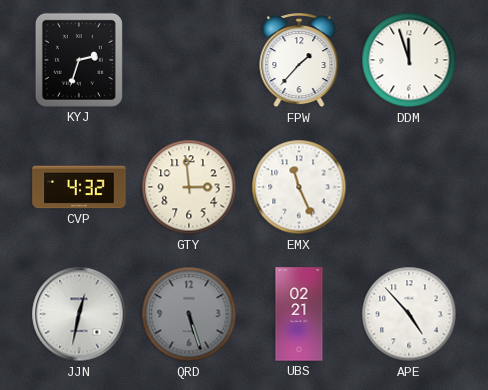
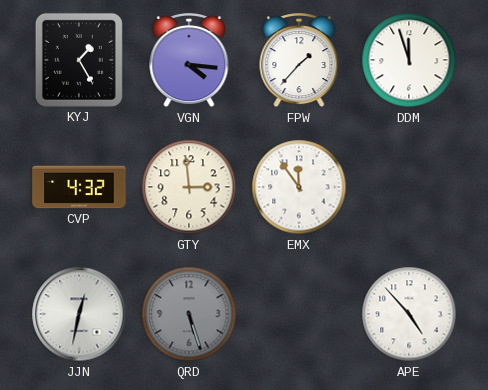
KYJ: 2:33 -> 1:25
VGN: none -> 4:16
EMX: 11:26 -> 11:54
UBS: 02:21 -> none
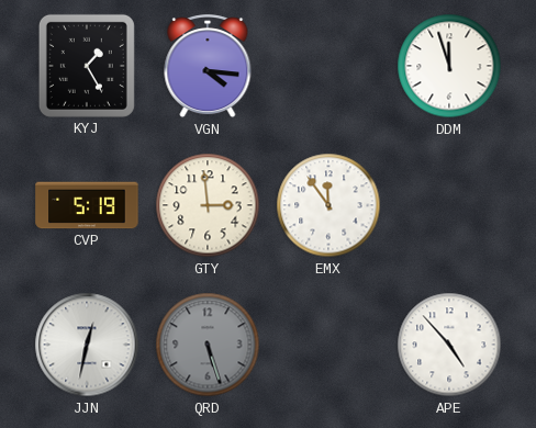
FPW: 1:37 -> none
CVP: 4:32 -> 5:19
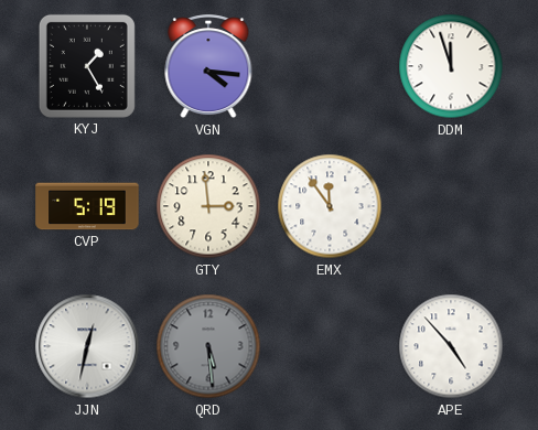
QRD: 5:27 -> 5:29
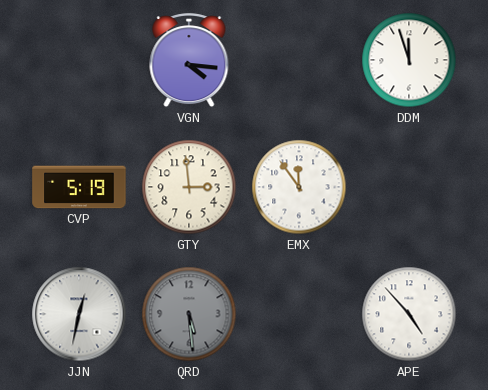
KYJ: 1:25 -> none
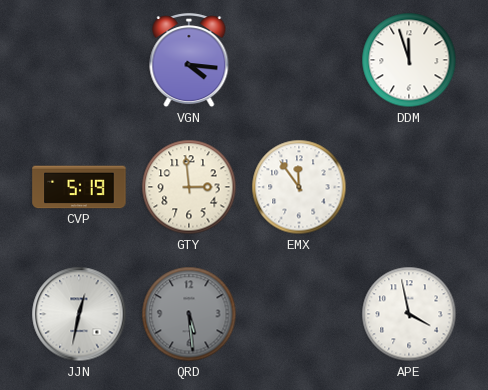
APE: 4:53 -> 3:58
